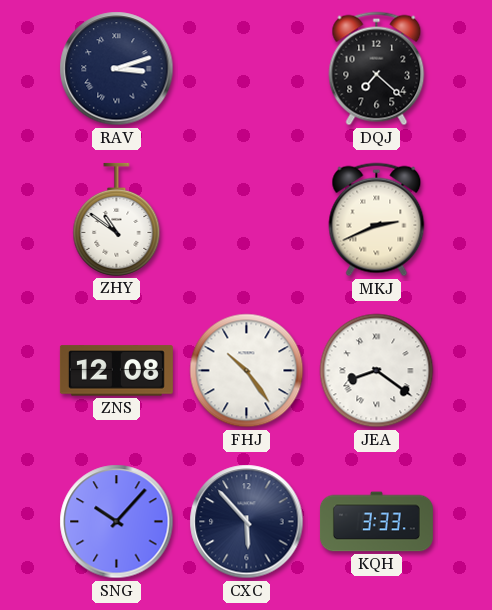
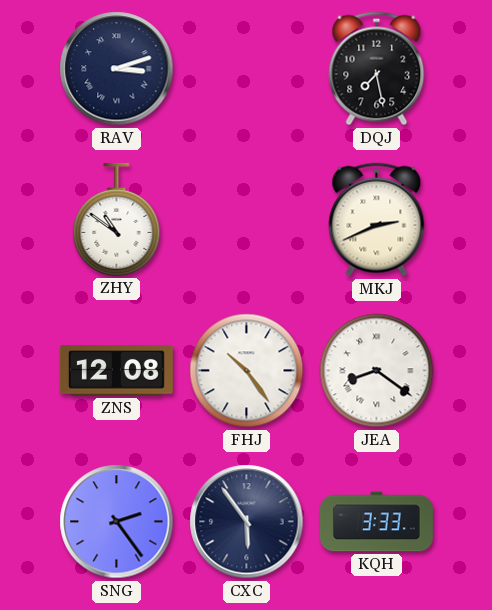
DQJ: 7:22 -> 7:28
SNG: 10:07 -> 2:24
CXC: 5:53 -> 5:54
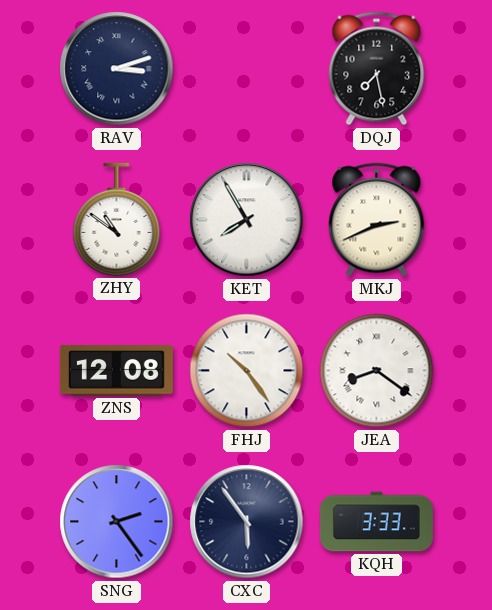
KET: none -> 7:55
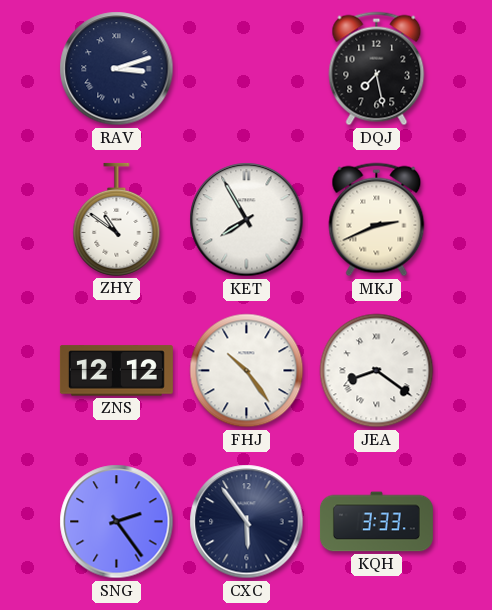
ZNS: 12:08 -> 12:12
